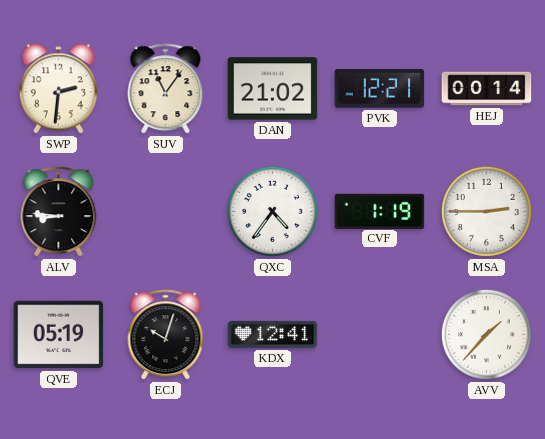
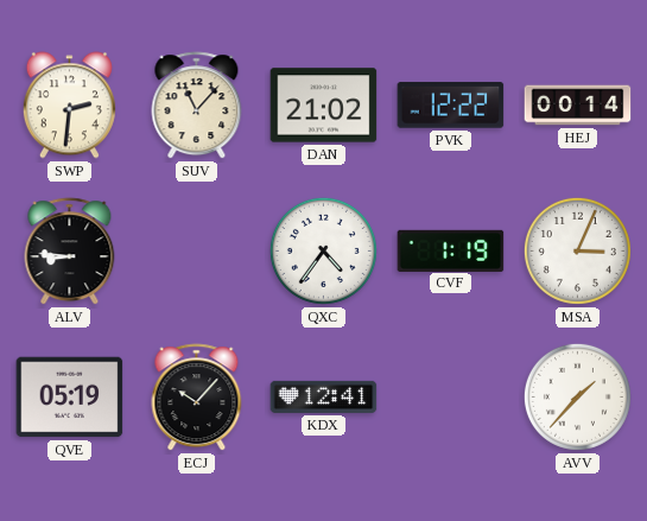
SUV: 11:06 -> 11:07
PVK: 12:21 -> 12:22
MSA: 2:45 -> 3:04
ECJ: 10:03 -> 10:07
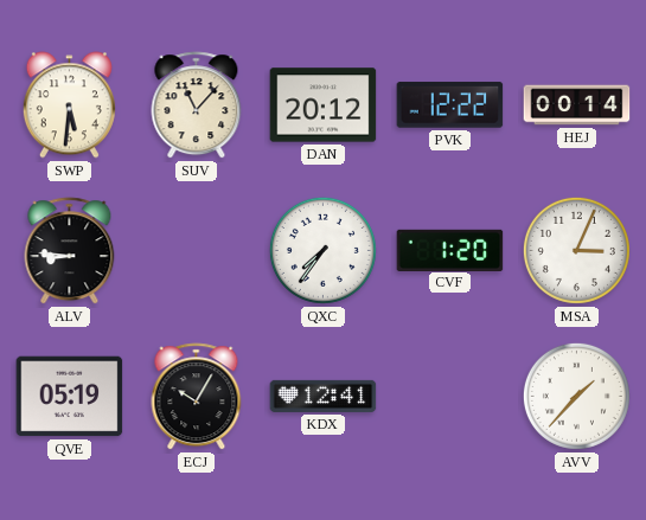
SWP: 2:31 -> 5:31
DAN: 21:02 -> 20:12
QXC: 4:36 -> 7:36
CVF: 1:19 -> 1:20
ECJ: 10:07 -> 10:05
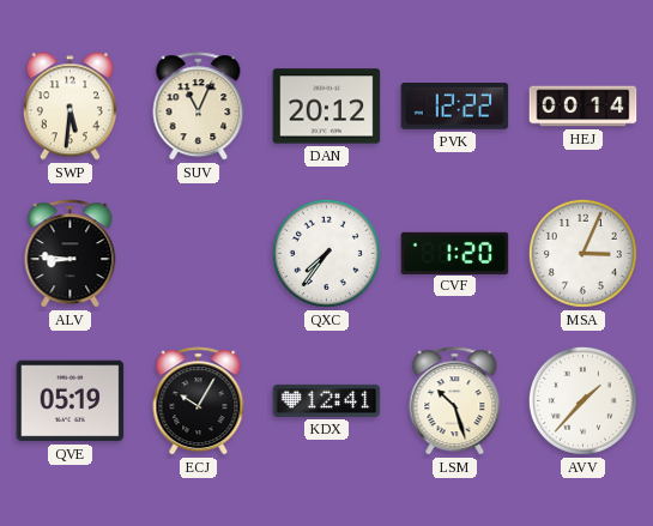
SUV: 11:07 -> 11:04
LSM: none -> 10:27
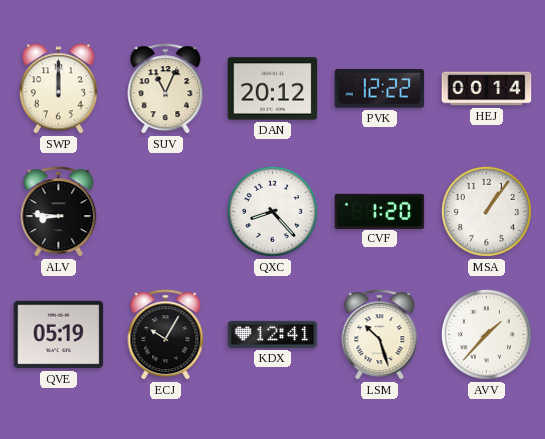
SWP: 5:31 -> 12:00
QXC: 7:36 -> 8:23
MSA: 3:04 -> 1:06
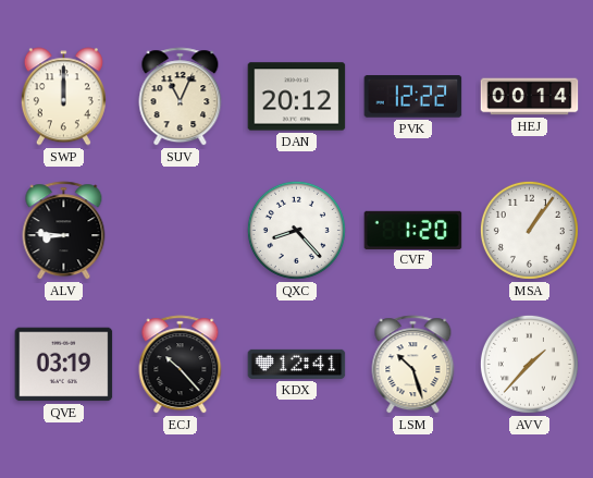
QVE: 05:19 -> 03:19
ECJ: 10:05 -> 10:23
